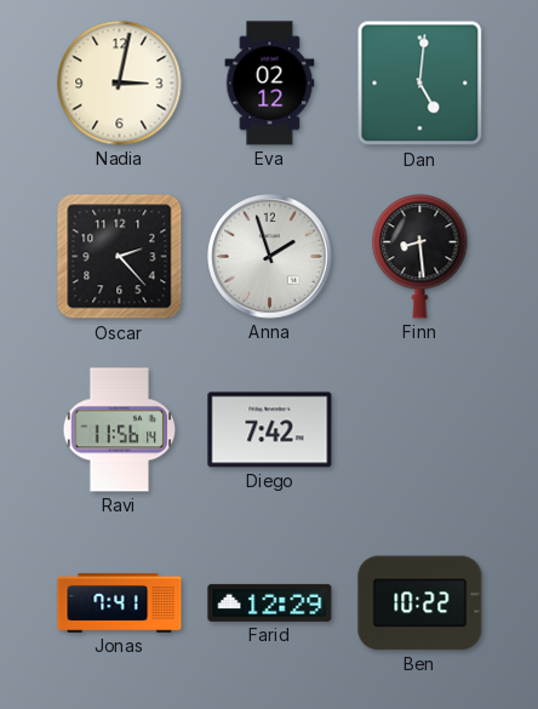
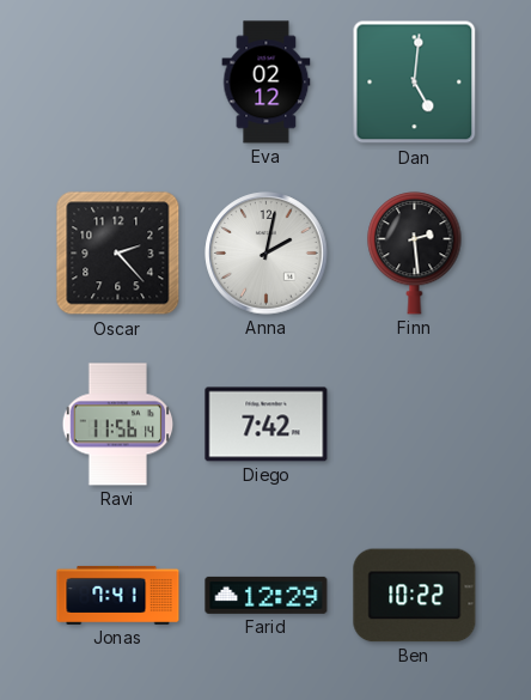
Nadia: 3:02 -> none
Anna: 1:57 -> 2:02
Finn: 8:29 -> 2:29
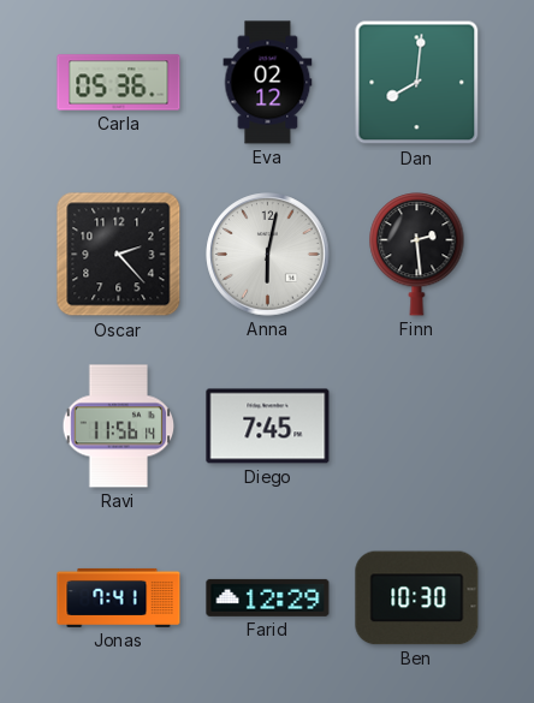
Carla: none -> 05:36
Dan: 5:01 -> 8:01
Anna: 2:02 -> 6:02
Diego: 7:42 -> 7:45
Ben: 10:22 -> 10:30
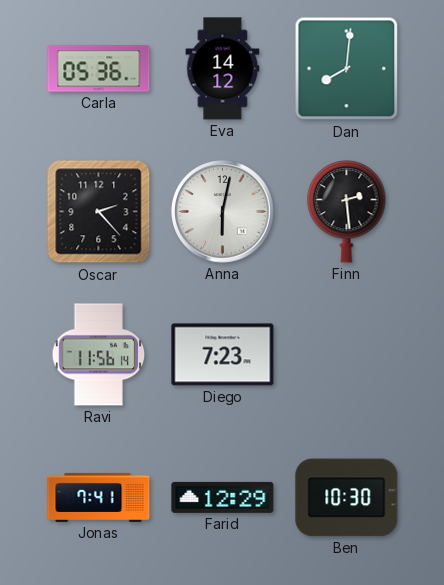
Eva: 02:12 -> 14:12
Diego: 7:45 -> 7:23
